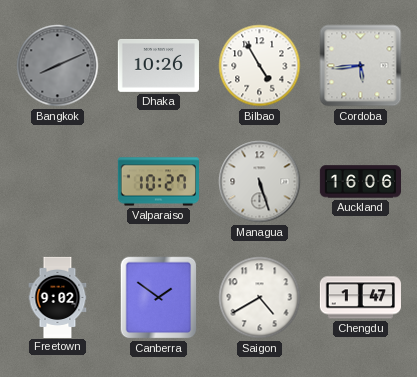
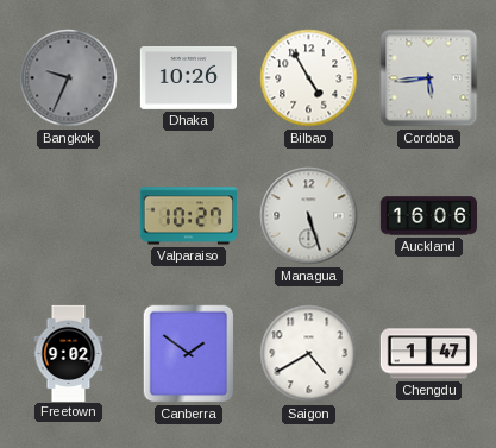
Bangkok: 8:11 -> 9:34
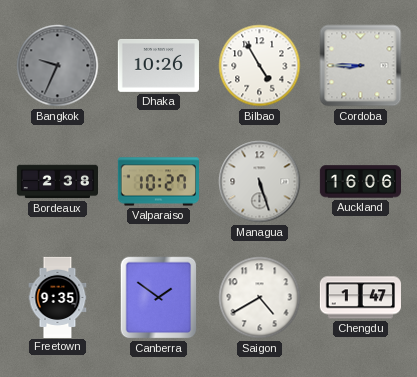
Cordoba: 5:44 -> 8:45
Bordeaux: none -> 2:38
Freetown: 9:02 -> 9:35
